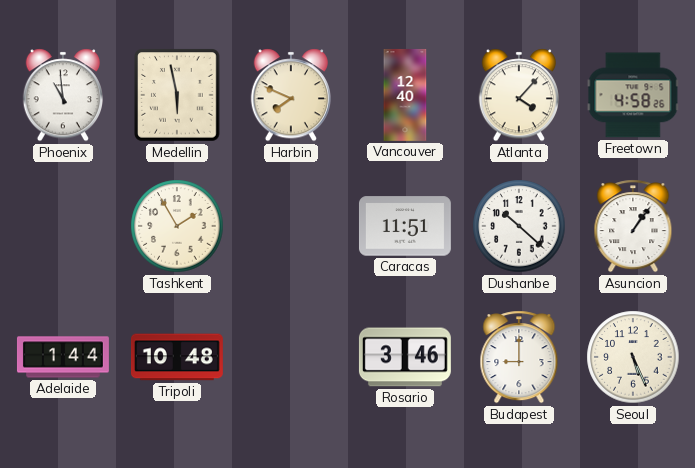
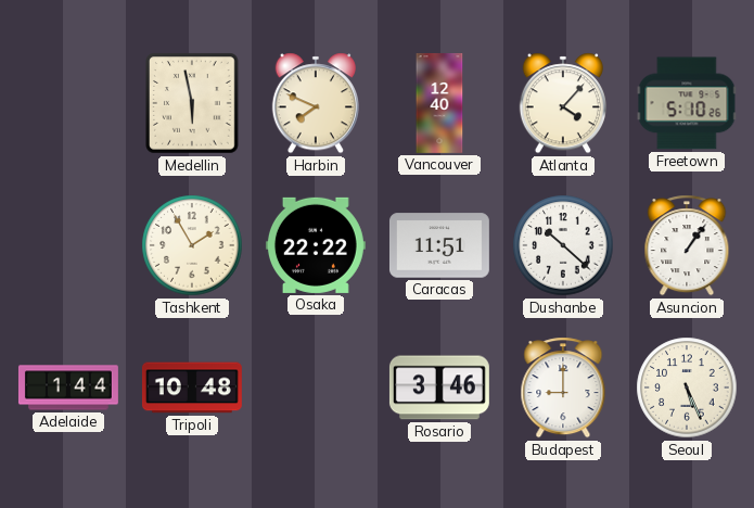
Phoenix: 10:59 -> none
Freetown: 4:58 -> 5:10
Osaka: none -> 22:22
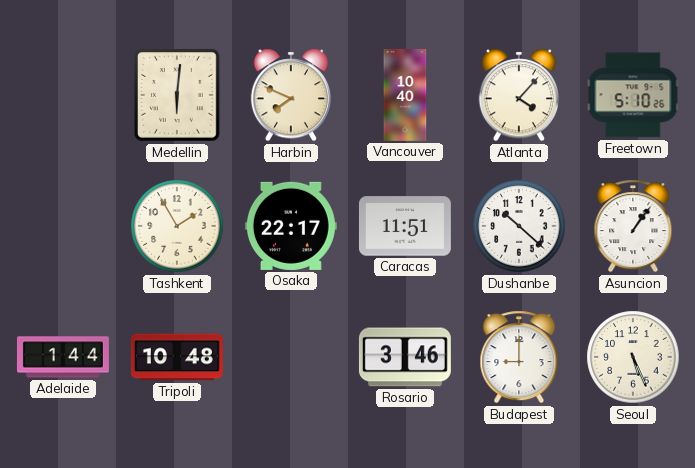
Medellin: 5:58 -> 6:01
Vancouver: 12:40 -> 10:40
Osaka: 22:22 -> 22:17
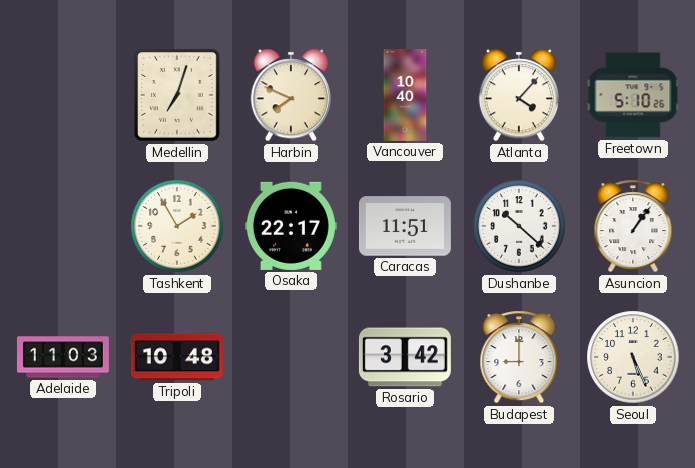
Medellin: 6:01 -> 7:03
Adelaide: 1:44 -> 11:03
Rosario: 3:46 -> 3:42
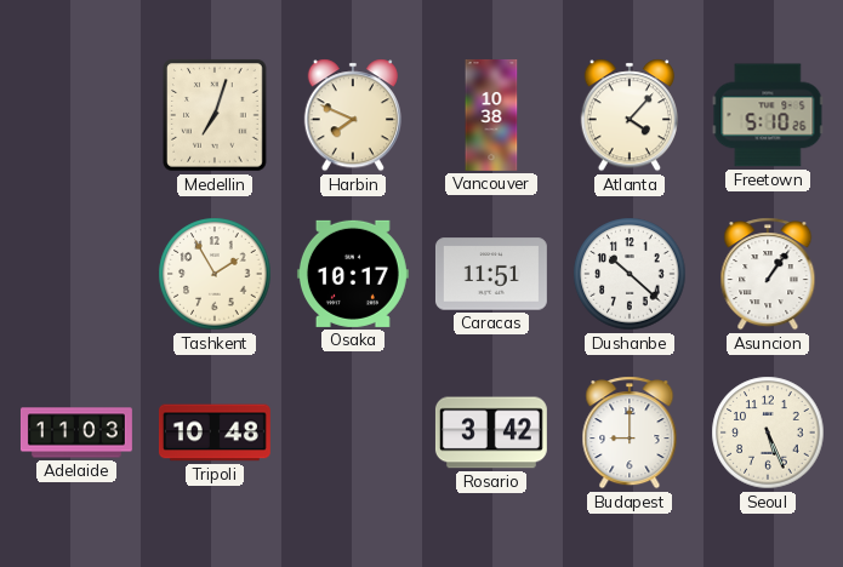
Vancouver: 10:40 -> 10:38
Osaka: 22:17 -> 10:17
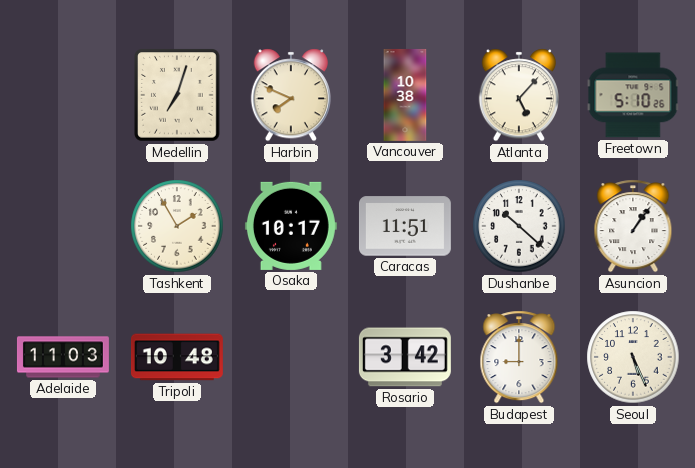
Atlanta: 4:07 -> 5:07
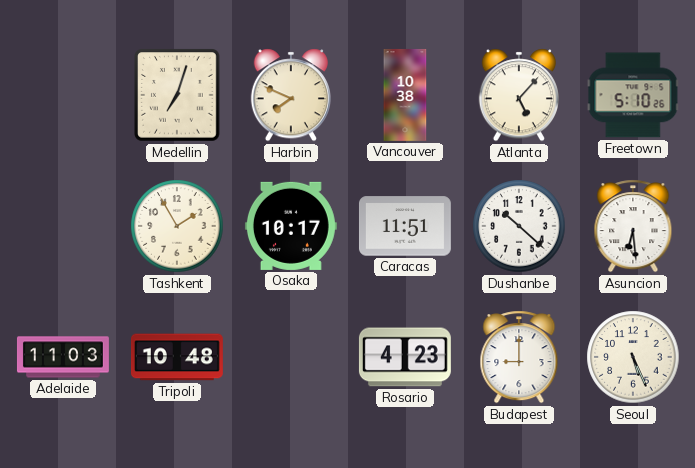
Asuncion: 1:06 -> 6:29
Rosario: 3:42 -> 4:23
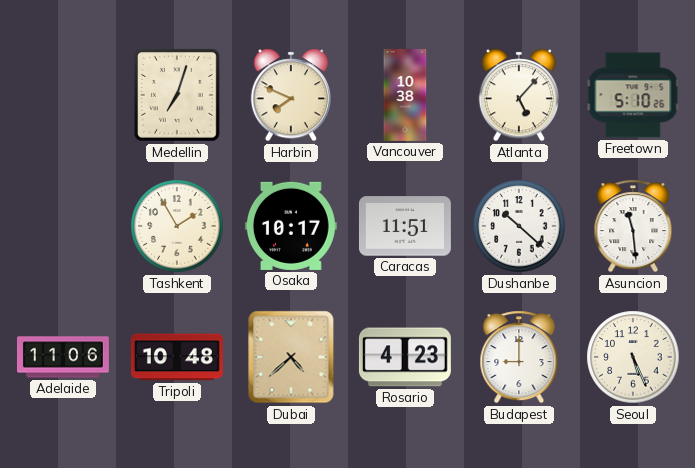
Asuncion: 6:29 -> 11:29
Adelaide: 11:03 -> 11:06
Dubai: none -> 4:38
